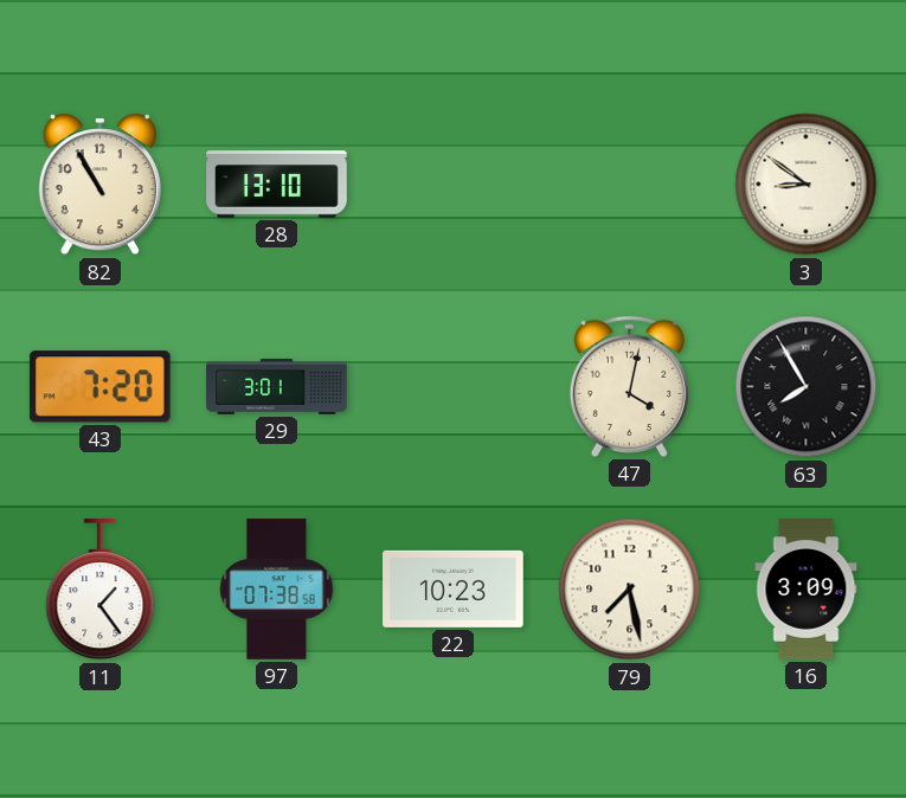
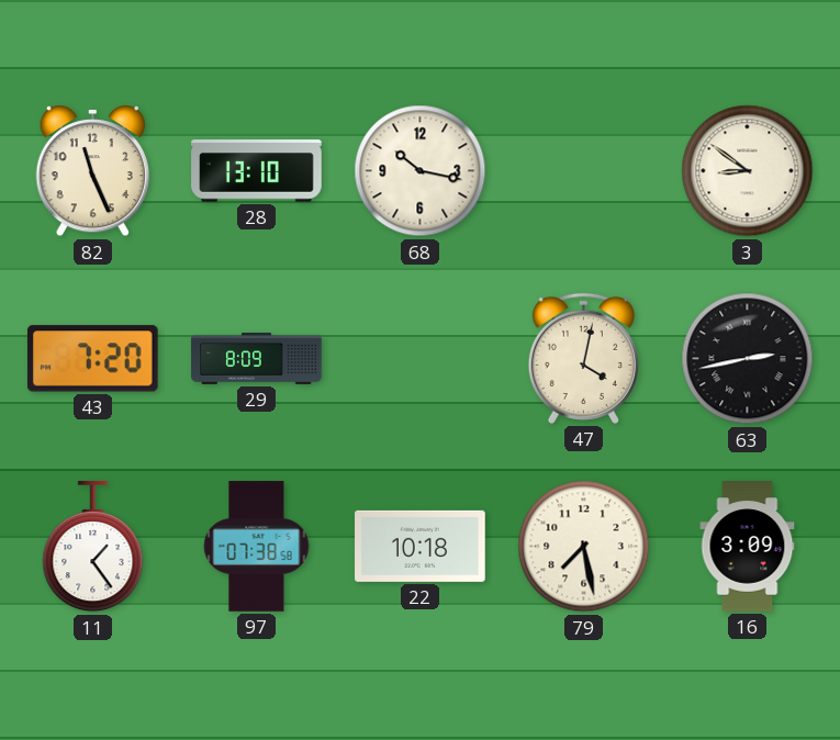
82: 10:55 -> 11:26
68: none -> 10:17
29: 3:01 -> 8:09
63: 7:55 -> 2:43
22: 10:23 -> 10:18
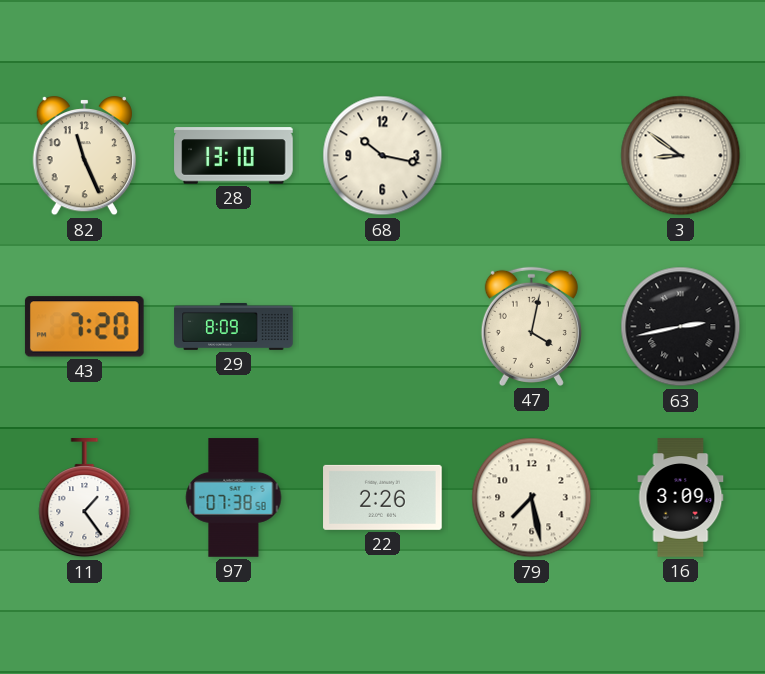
22: 10:18 -> 2:26
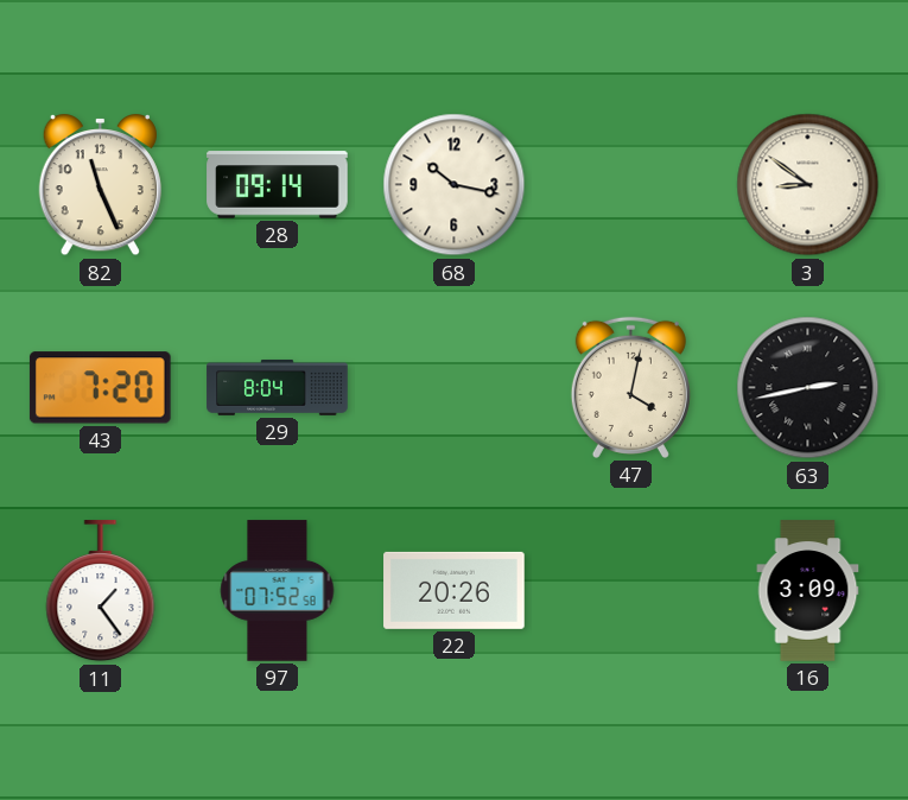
28: 13:10 -> 09:14
29: 8:09 -> 8:04
97: 07:38 -> 07:52
22: 2:26 -> 20:26
79: 7:28 -> none
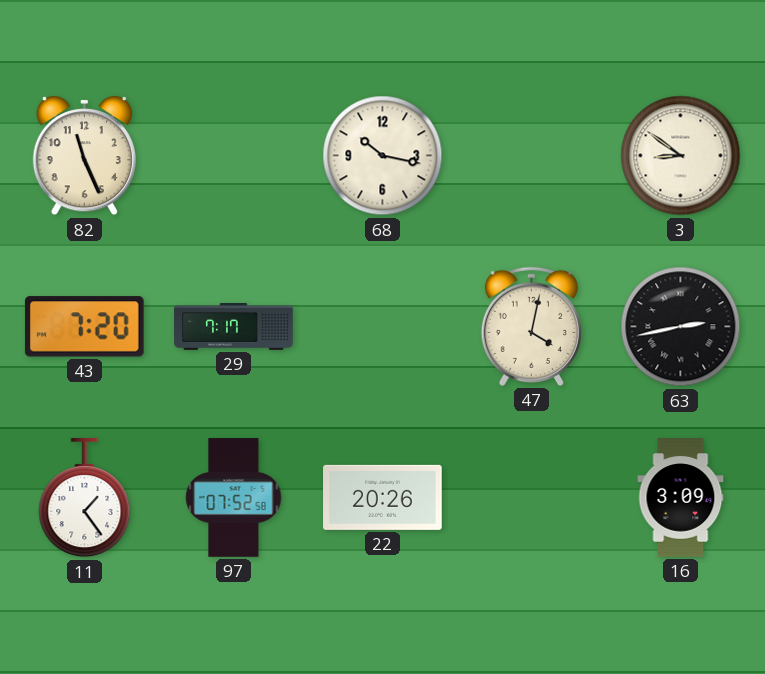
28: 09:14 -> none
29: 8:04 -> 7:17
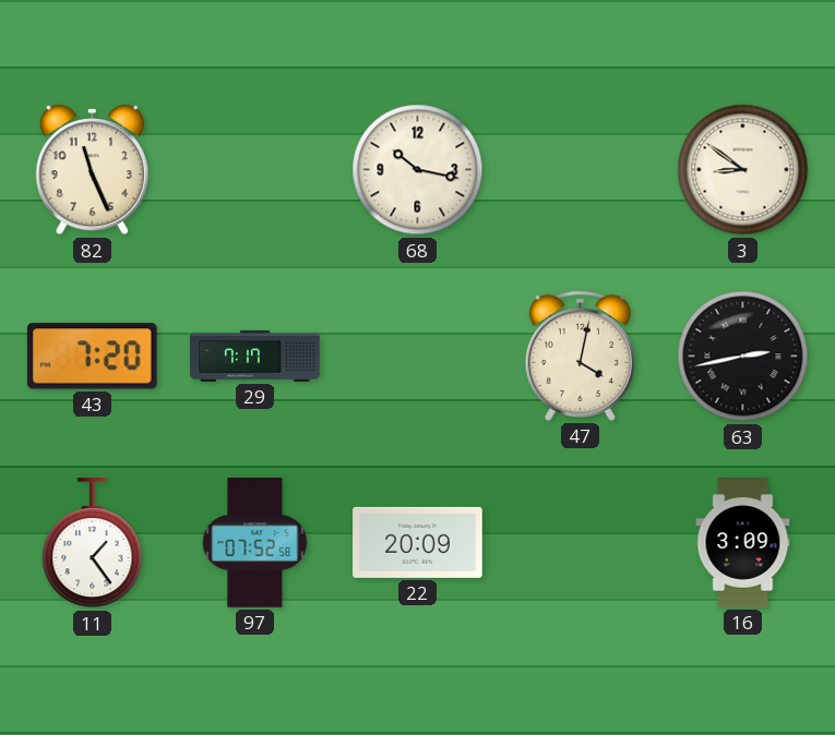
22: 20:26 -> 20:09
